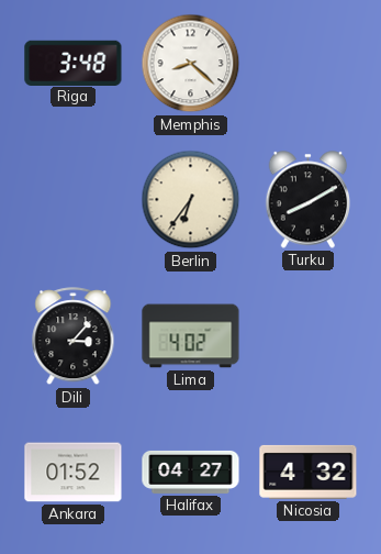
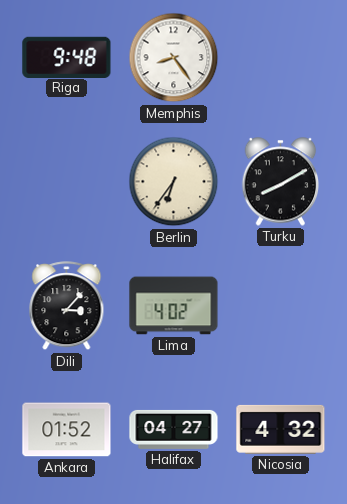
Riga: 3:48 -> 9:48
Memphis: 8:22 -> 8:24
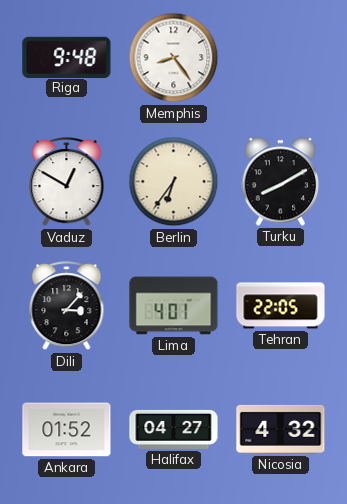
Vaduz: none -> 12:50
Lima: 4:02 -> 4:01
Tehran: none -> 22:05
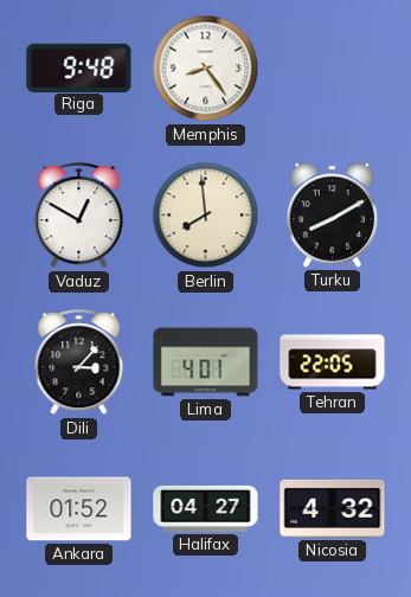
Berlin: 6:36 -> 7:59
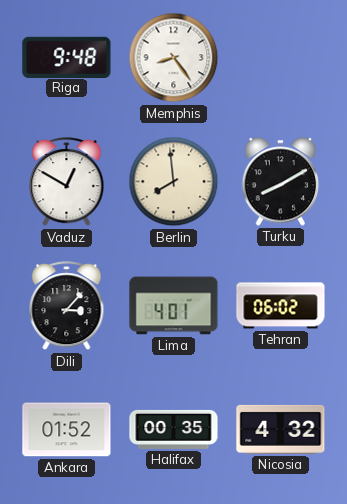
Tehran: 22:05 -> 06:02
Halifax: 04:27 -> 00:35
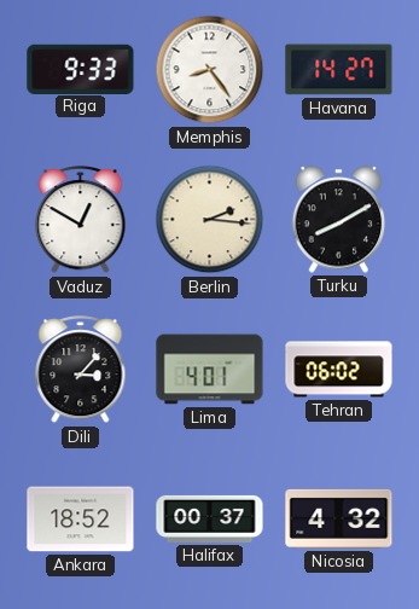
Riga: 9:48 -> 9:33
Havana: none -> 14:27
Berlin: 7:59 -> 2:16
Ankara: 01:52 -> 18:52
Halifax: 00:35 -> 00:37
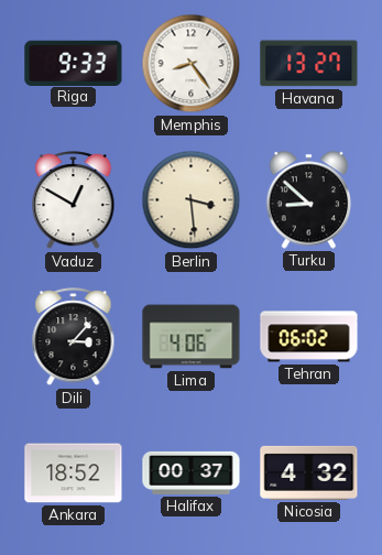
Havana: 14:27 -> 13:27
Berlin: 2:16 -> 3:29
Turku: 8:10 -> 8:52
Lima: 4:01 -> 4:06
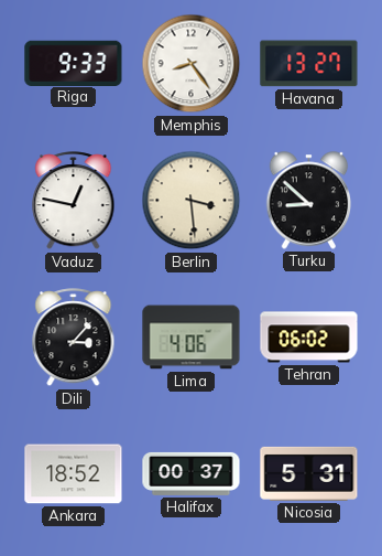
Vaduz: 12:50 -> 12:47
Nicosia: 4:32 -> 5:31
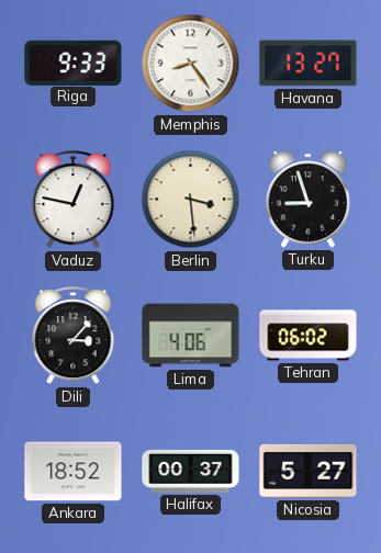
Turku: 8:52 -> 8:57
Nicosia: 5:31 -> 5:27
